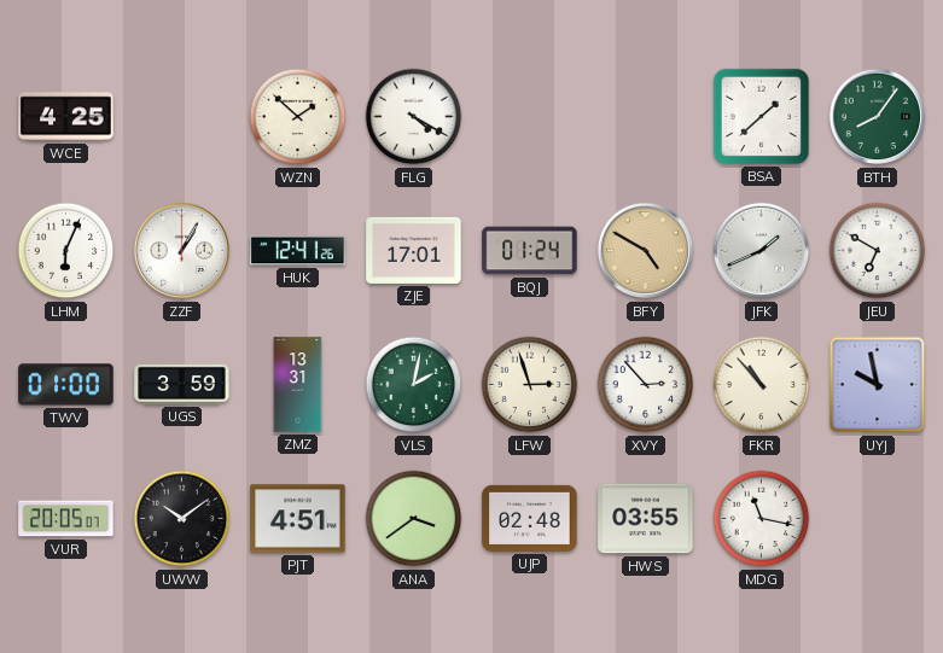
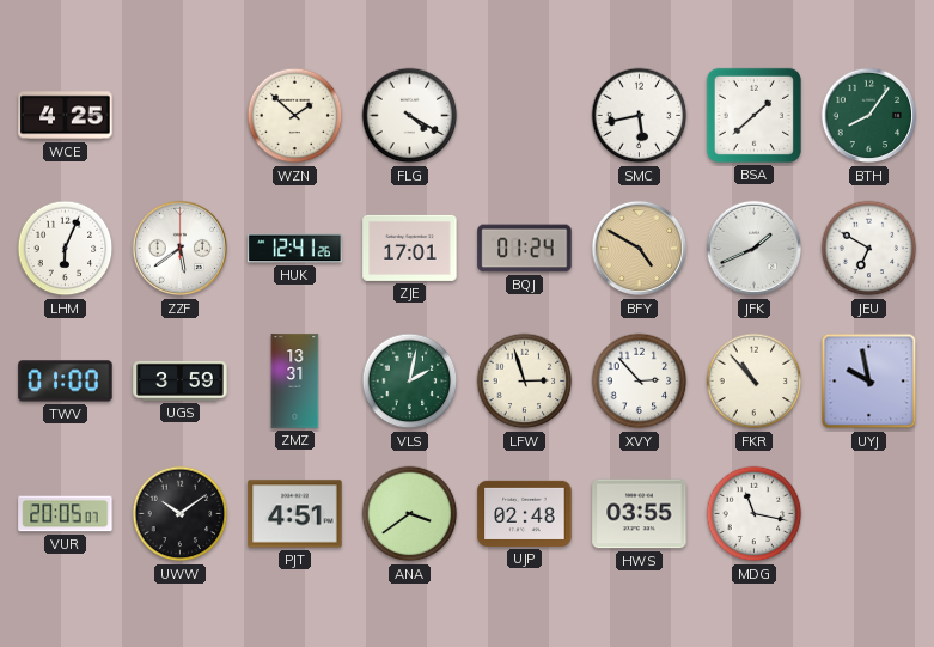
SMC: none -> 5:43
ZZF: 1:05 -> 5:39
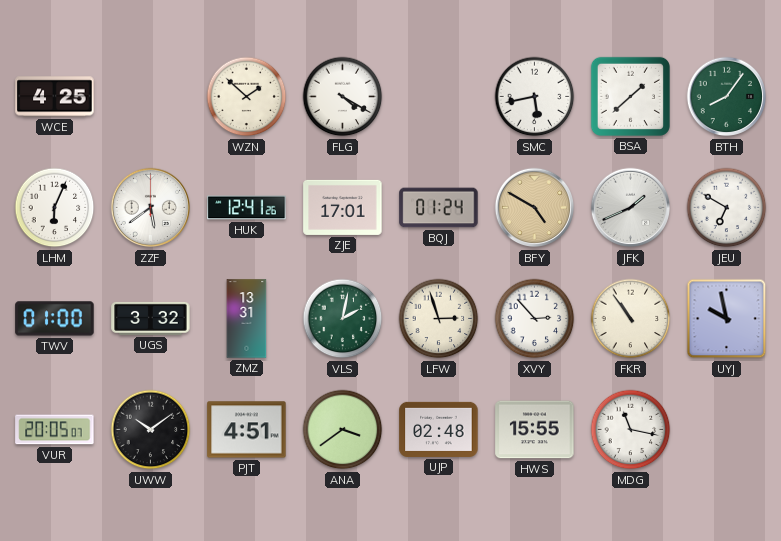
UGS: 3:59 -> 3:32
FKR: 10:53 -> 10:54
HWS: 03:55 -> 15:55
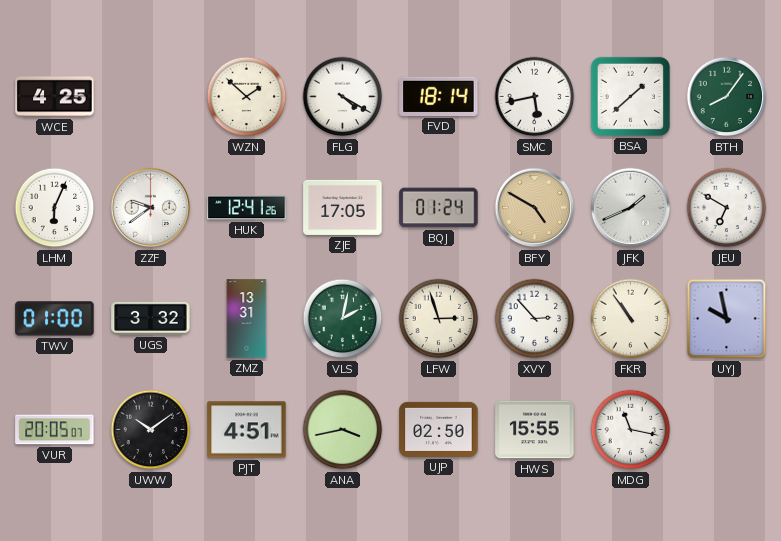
FVD: none -> 18:14
ZZF: 5:39 -> 9:39
ZJE: 17:01 -> 17:05
ANA: 3:39 -> 3:43
UJP: 02:48 -> 02:50
